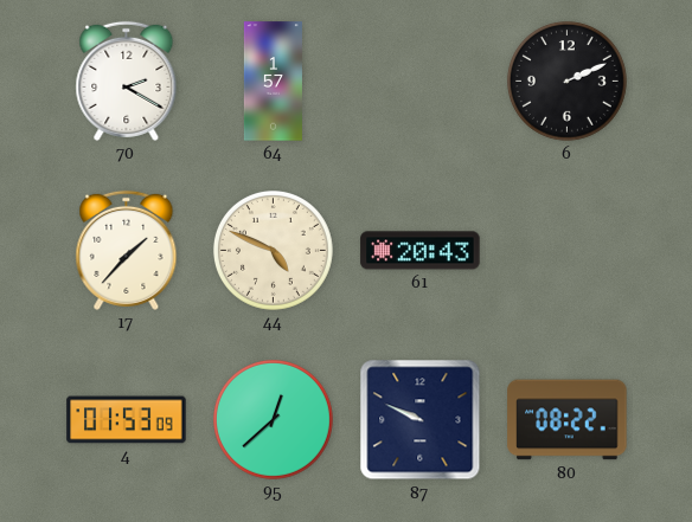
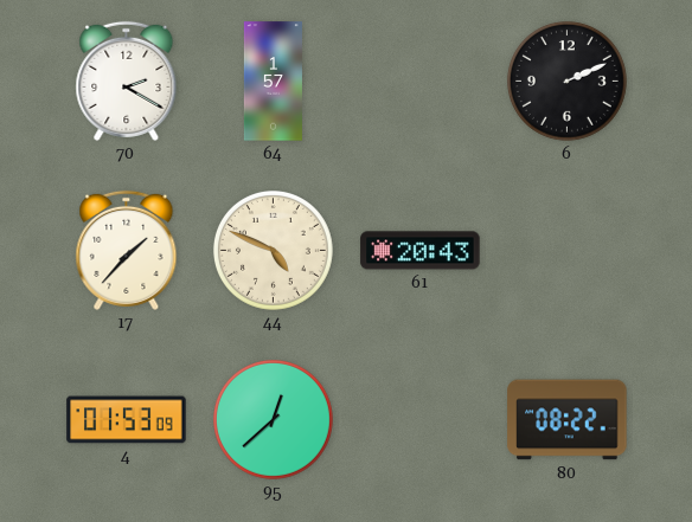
87: 9:49 -> none
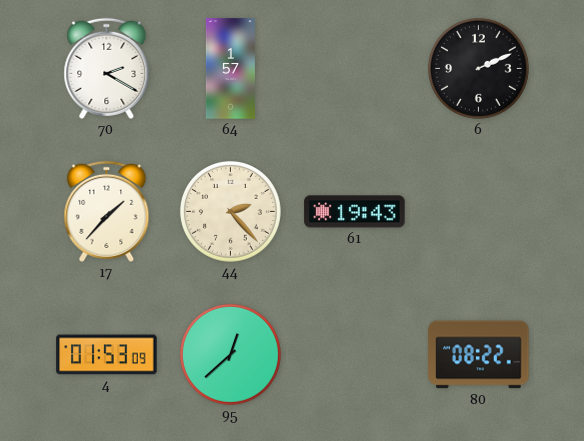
44: 4:49 -> 2:23
61: 20:43 -> 19:43
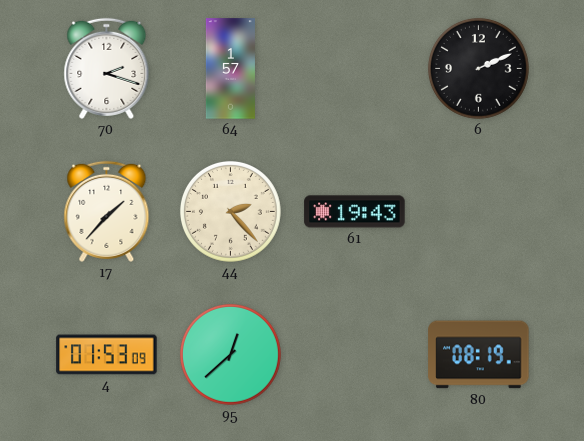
70: 2:20 -> 2:18
80: 08:22 -> 08:19
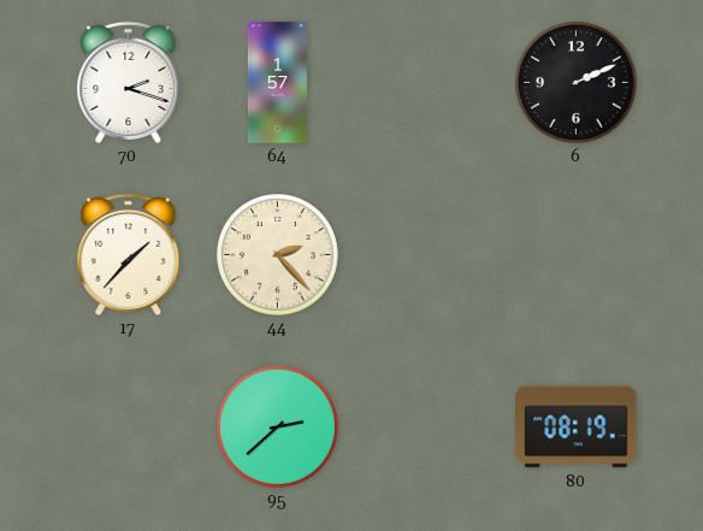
61: 19:43 -> none
4: 01:53 -> none
95: 12:38 -> 2:38
